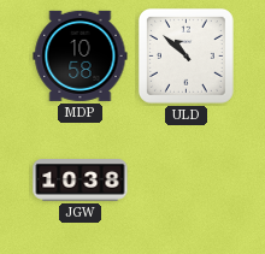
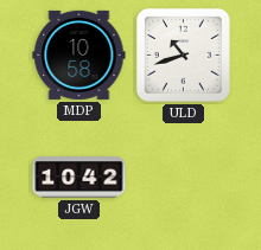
ULD: 10:52 -> 10:42
JGW: 10:38 -> 10:42
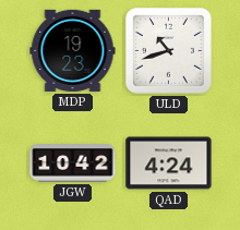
MDP: 10:58 -> 19:23
QAD: none -> 4:24
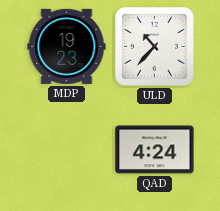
ULD: 10:42 -> 10:37
JGW: 10:42 -> none
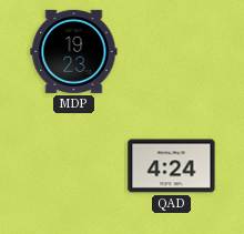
ULD: 10:37 -> none
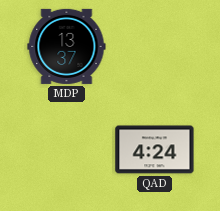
MDP: 19:23 -> 13:37
